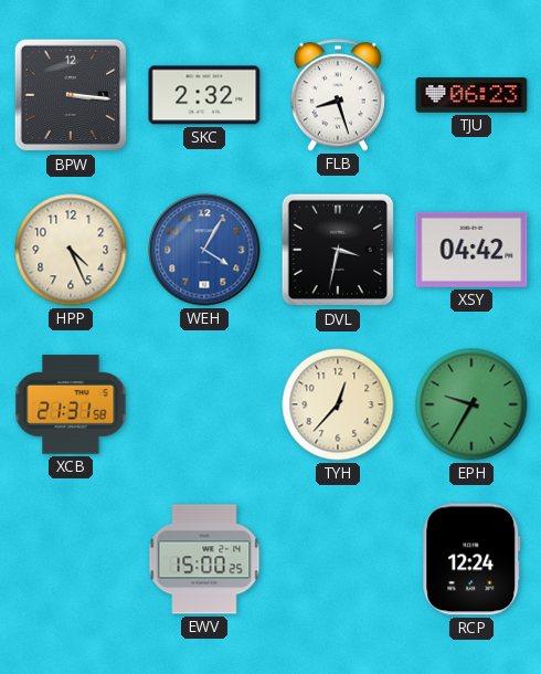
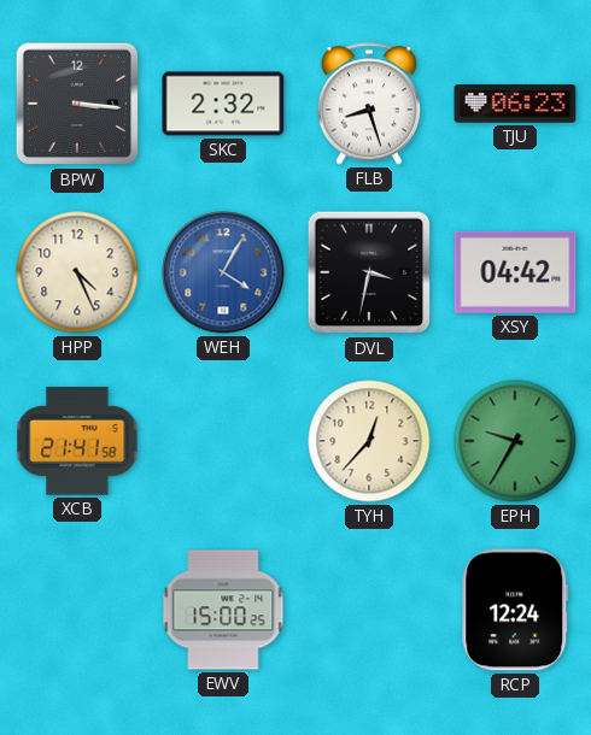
XCB: 21:31 -> 21:41
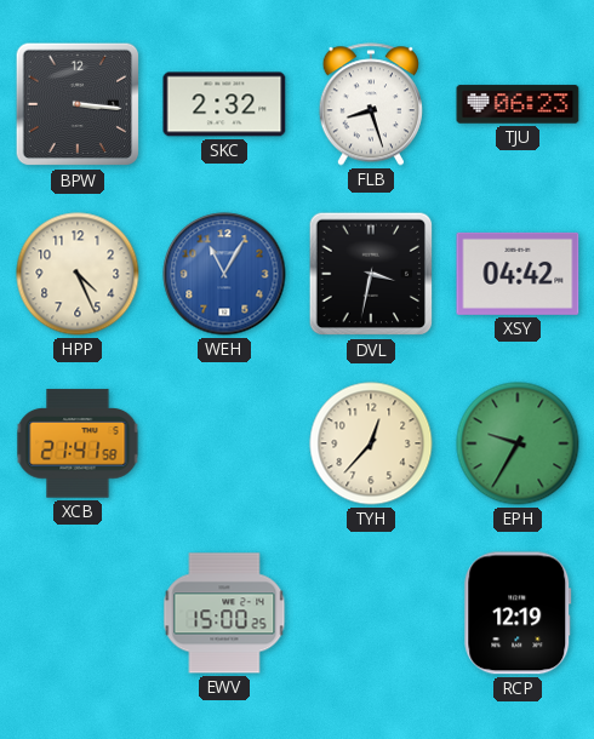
WEH: 4:05 -> 11:05
RCP: 12:24 -> 12:19
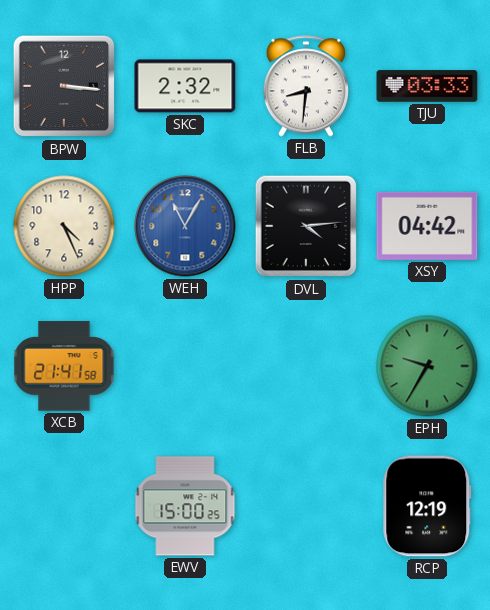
FLB: 8:27 -> 8:31
TJU: 06:23 -> 03:33
DVL: 3:32 -> 4:14
TYH: 12:37 -> none
